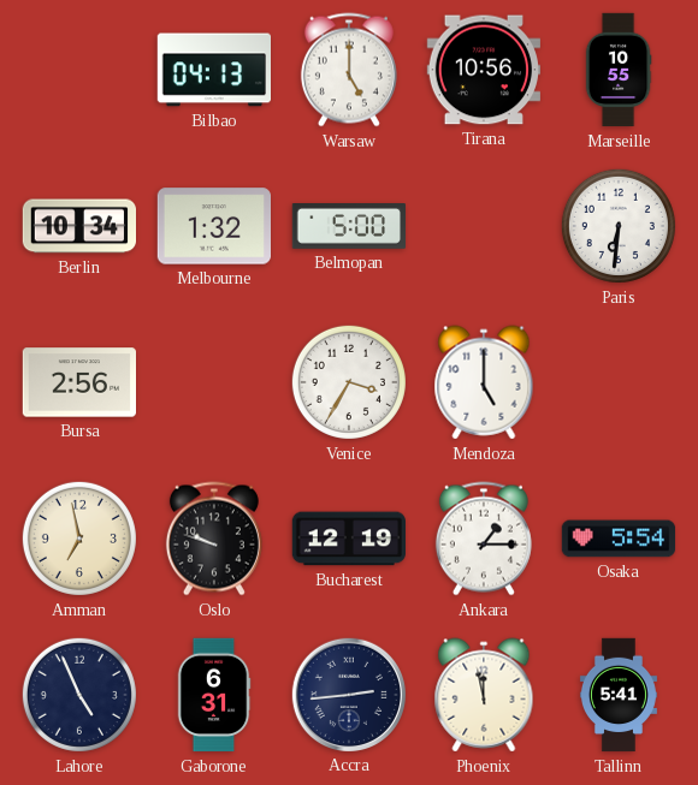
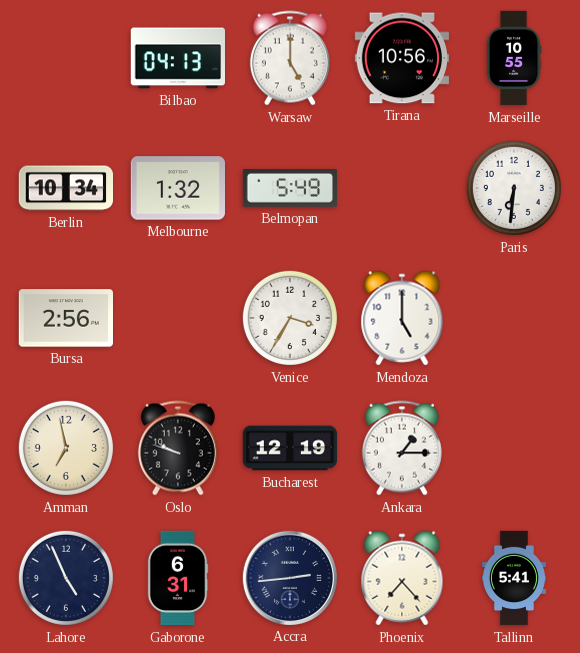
Belmopan: 5:00 -> 5:49
Osaka: 5:54 -> none
Phoenix: 11:58 -> 7:23
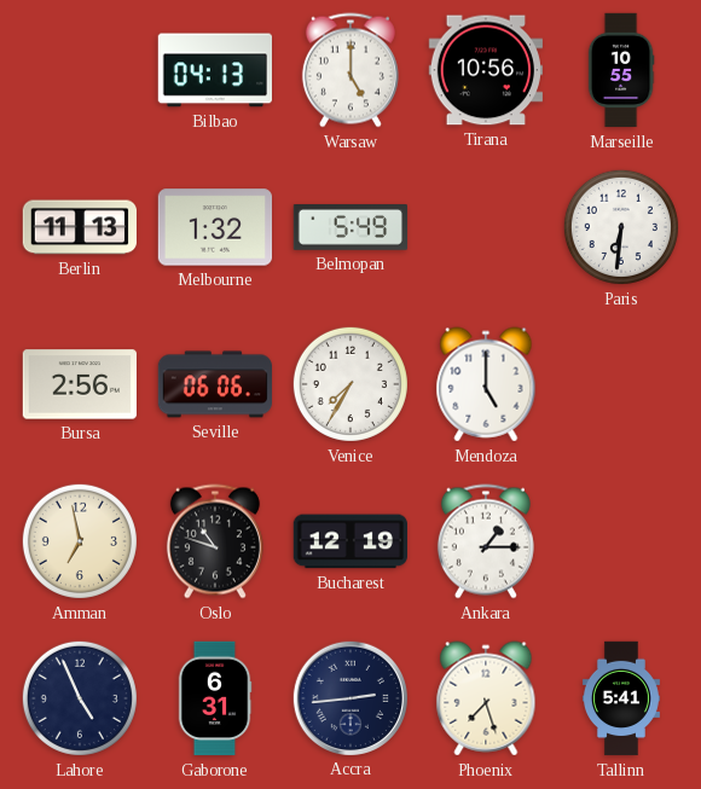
Berlin: 10:34 -> 11:13
Seville: none -> 06:06
Venice: 3:35 -> 7:35
Oslo: 9:48 -> 10:48
Phoenix: 7:23 -> 7:27
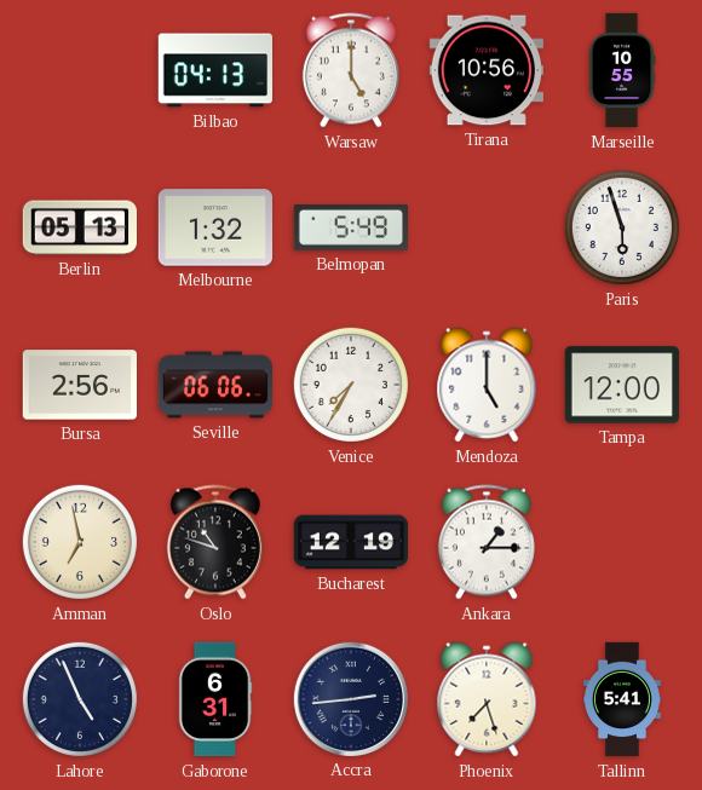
Berlin: 11:13 -> 05:13
Paris: 6:31 -> 5:57
Tampa: none -> 12:00
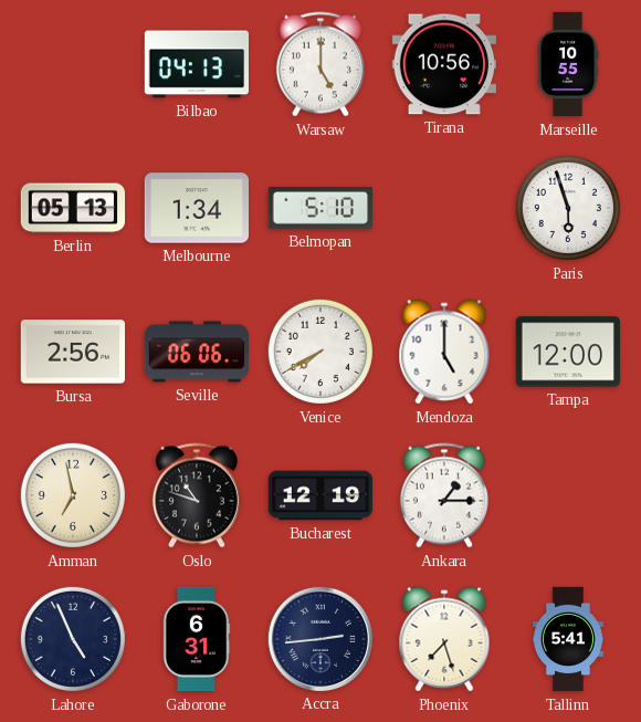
Melbourne: 1:32 -> 1:34
Belmopan: 5:49 -> 5:10
Venice: 7:35 -> 7:40
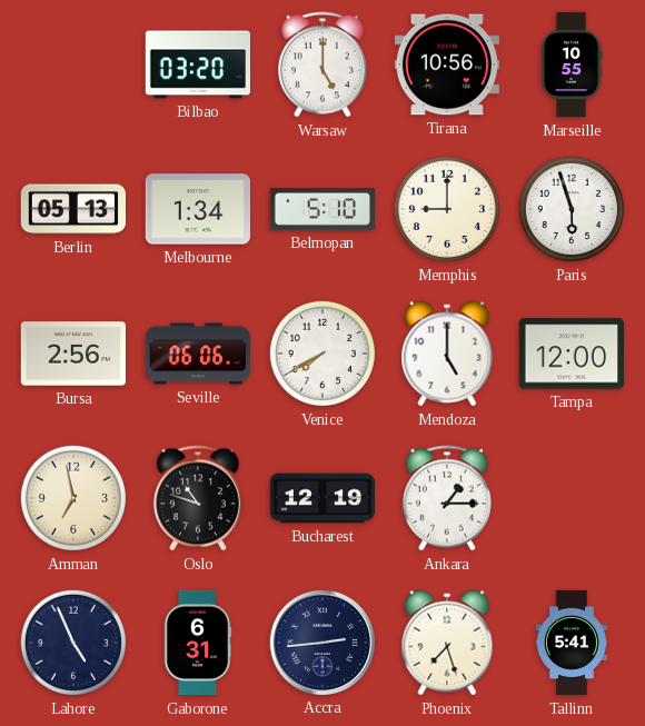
Bilbao: 04:13 -> 03:20
Memphis: none -> 9:00
